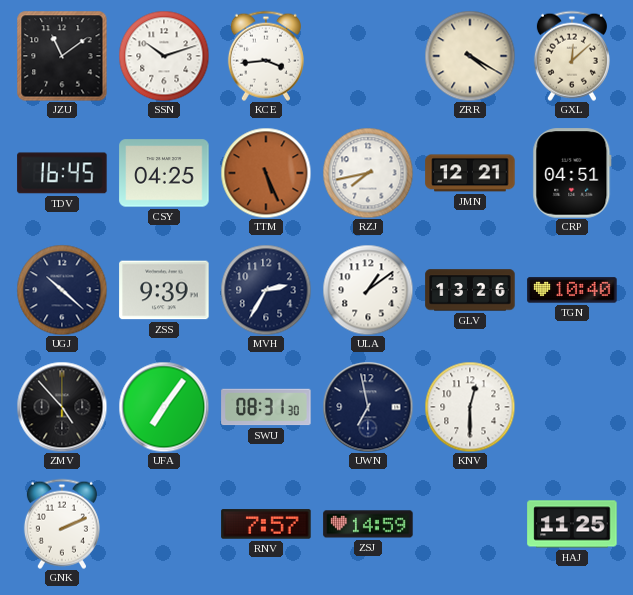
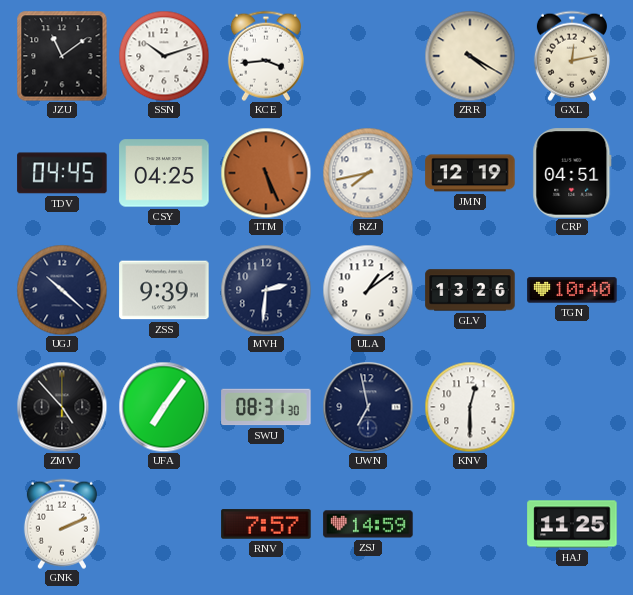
GXL: 12:08 -> 12:13
TDV: 16:45 -> 04:45
JMN: 12:21 -> 12:19
MVH: 2:35 -> 2:31
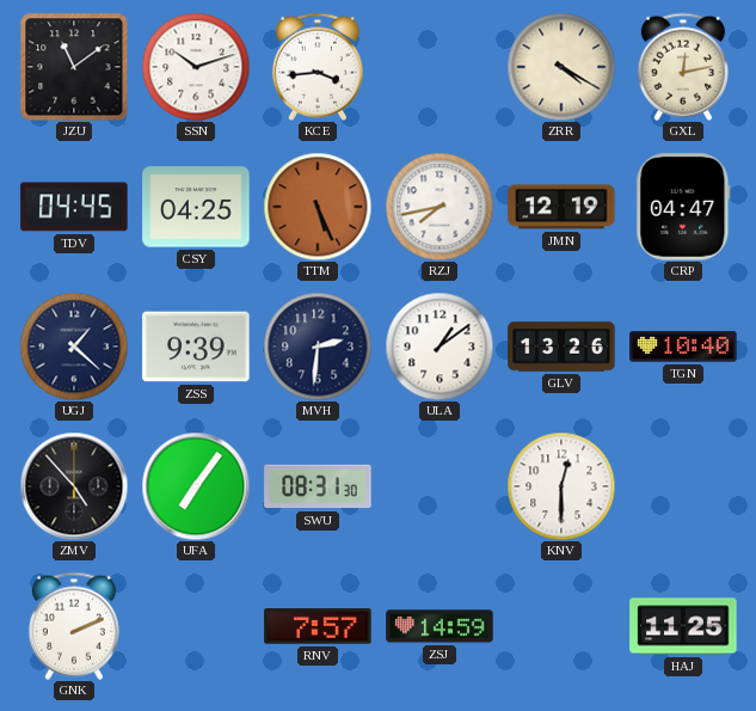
CRP: 04:51 -> 04:47
UGJ: 10:22 -> 1:22
UWN: 6:58 -> none
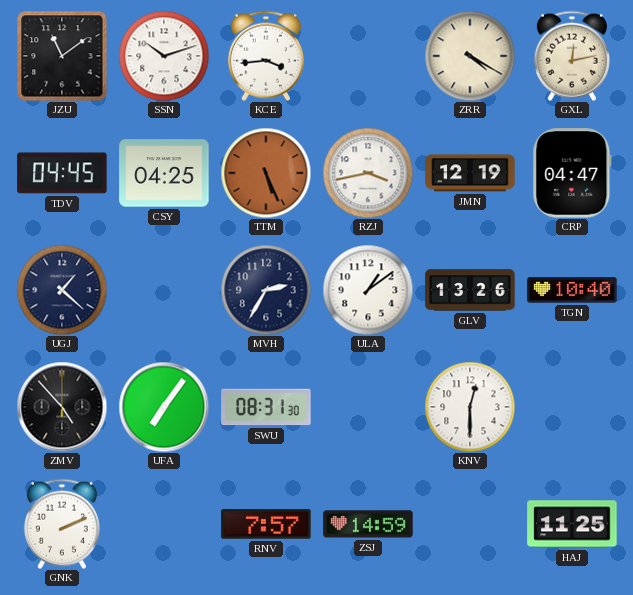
RZJ: 7:43 -> 3:43
ZSS: 9:39 -> none
MVH: 2:31 -> 2:35
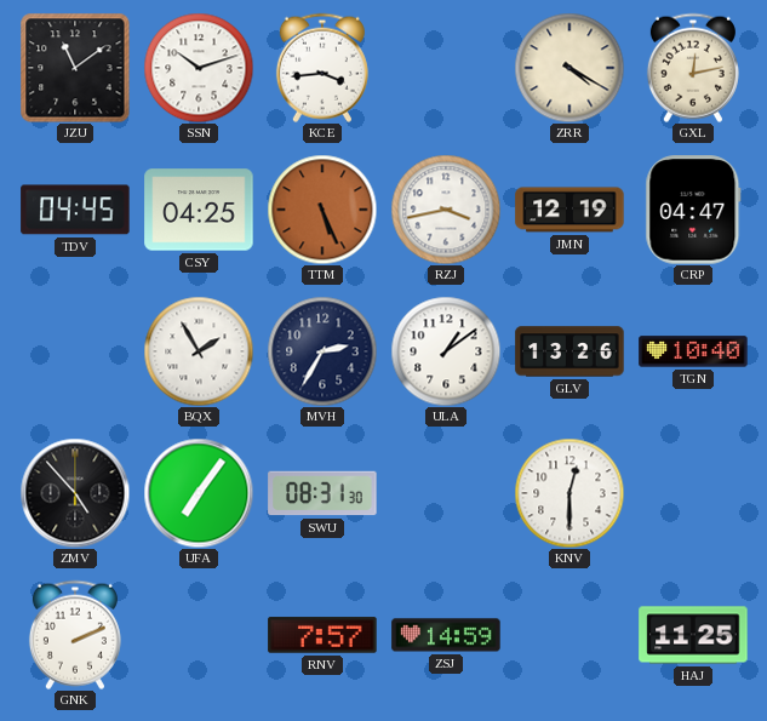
UGJ: 1:22 -> none
BQX: none -> 1:55
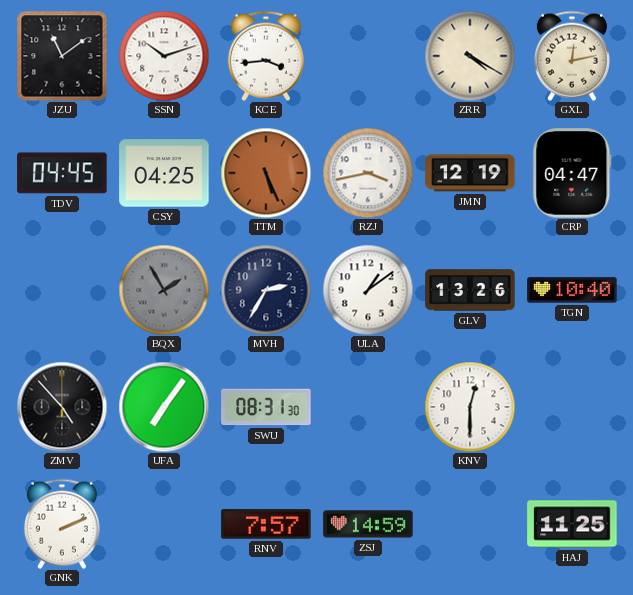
BQX dial: white -> grey
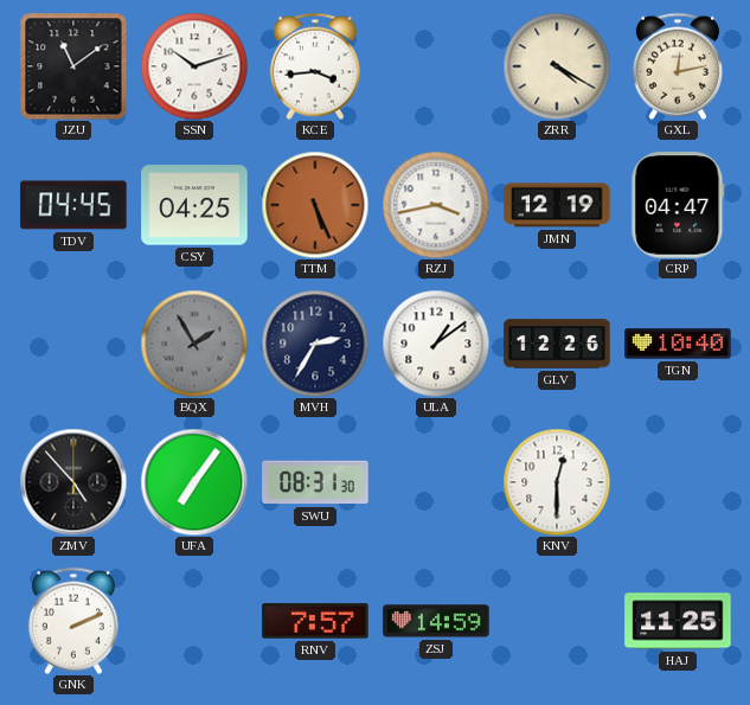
GLV: 13:26 -> 12:26
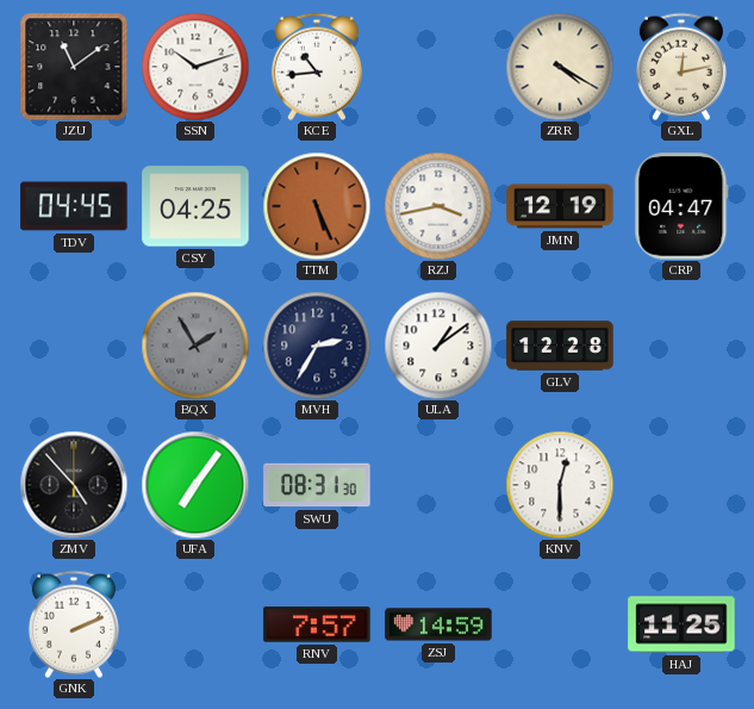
KCE: 3:44 -> 10:44
GLV: 12:26 -> 12:28
TGN: 10:40 -> none
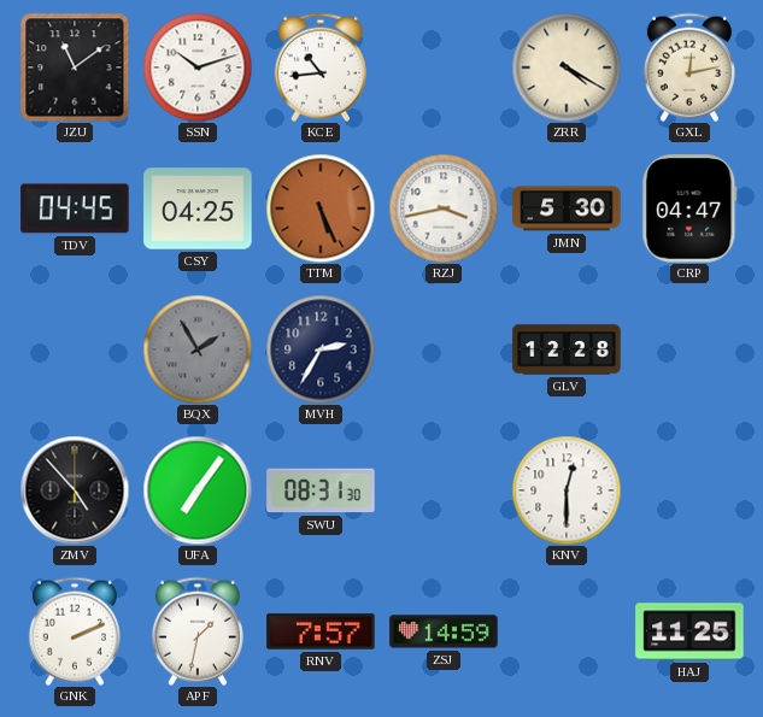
JMN: 12:19 -> 5:30
ULA: 1:09 -> none
APF: none -> 1:32
